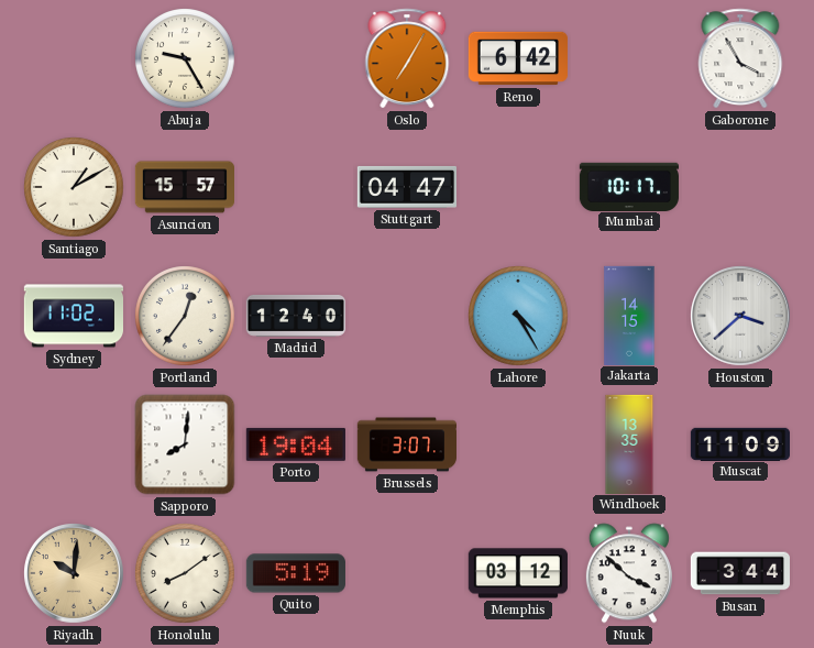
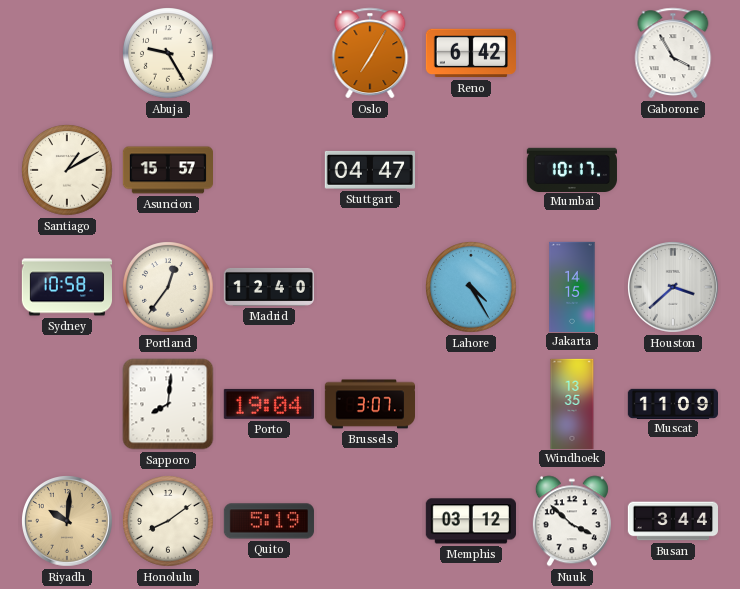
Sydney: 11:02 -> 10:58
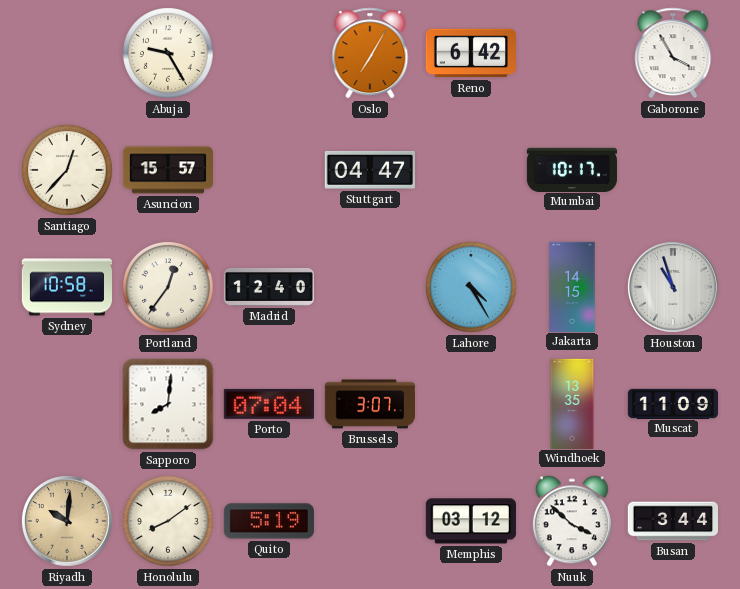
Santiago: 1:10 -> 12:37
Houston: 3:38 -> 10:57
Porto: 19:04 -> 07:04
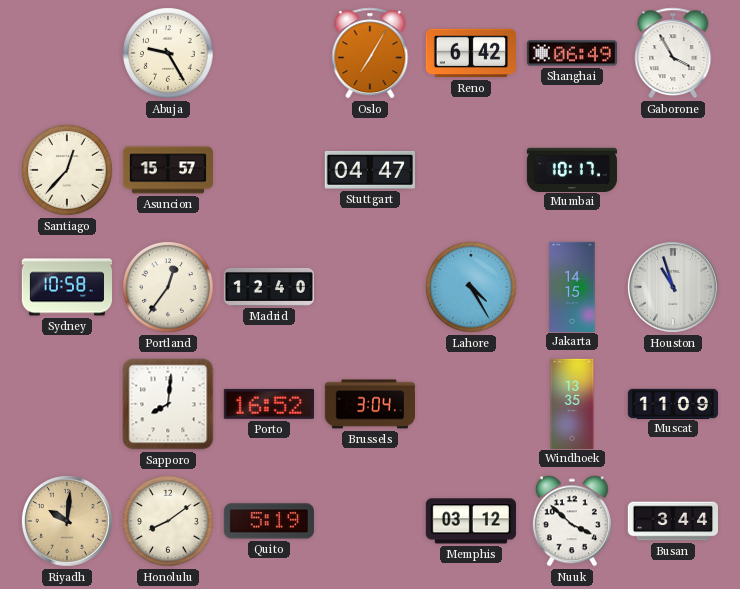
Shanghai: none -> 06:49
Porto: 07:04 -> 16:52
Brussels: 3:07 -> 3:04
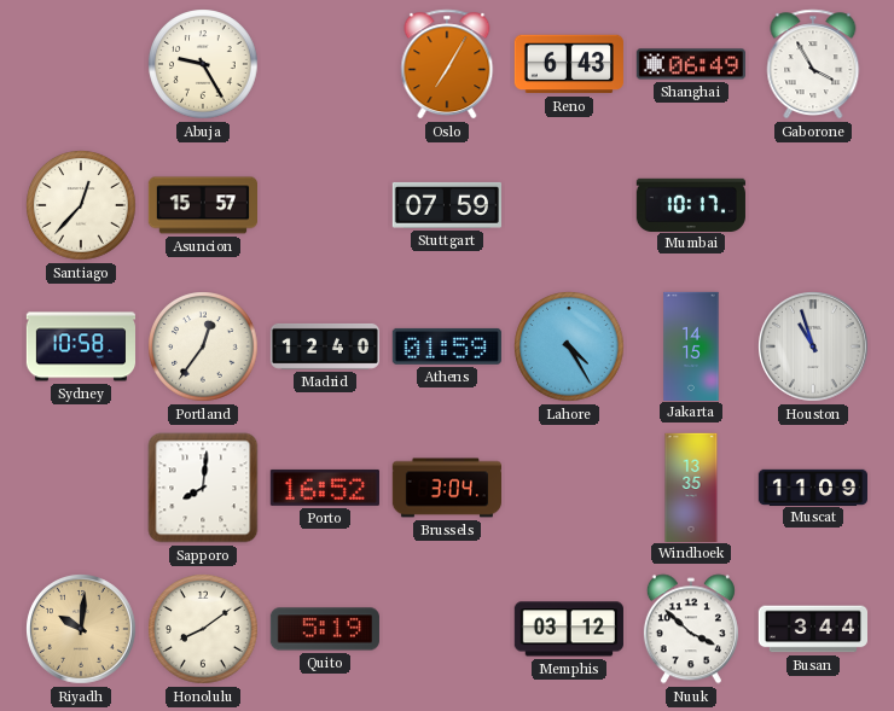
Reno: 6:42 -> 6:43
Stuttgart: 04:47 -> 07:59
Athens: none -> 01:59
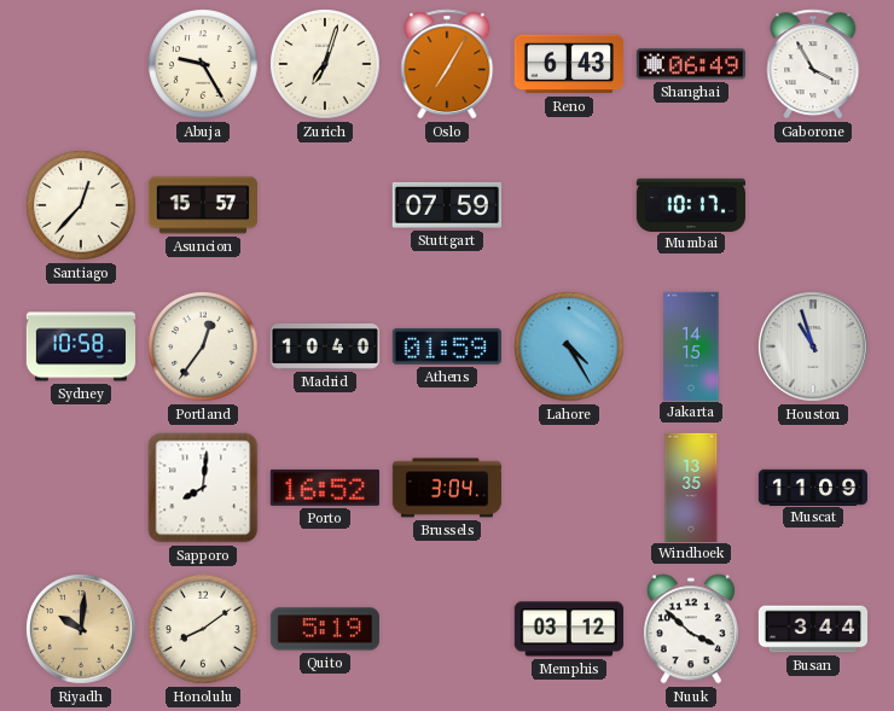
Zurich: none -> 7:03
Madrid: 12:40 -> 10:40
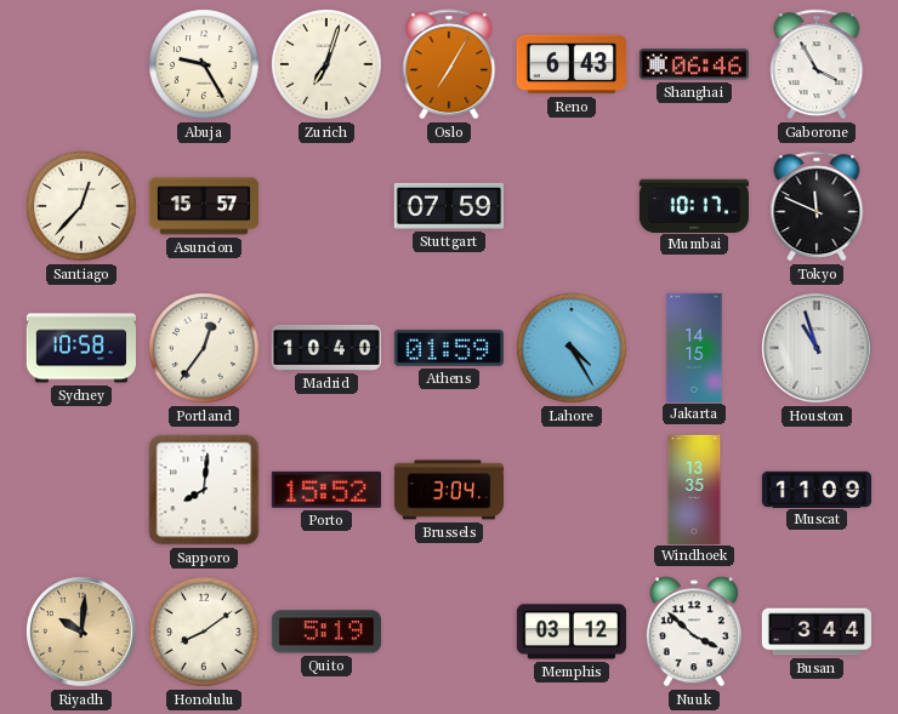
Shanghai: 06:49 -> 06:46
Tokyo: none -> 11:49
Porto: 16:52 -> 15:52
